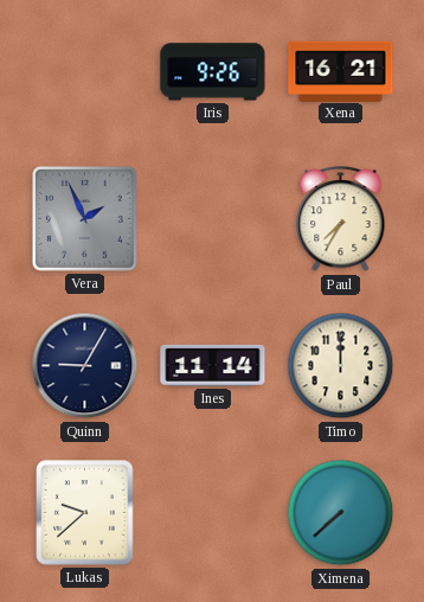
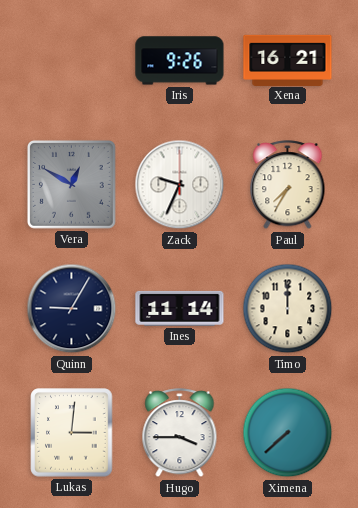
Vera: 1:56 -> 12:50
Zack: none -> 9:34
Lukas: 9:38 -> 3:01
Hugo: none -> 3:45
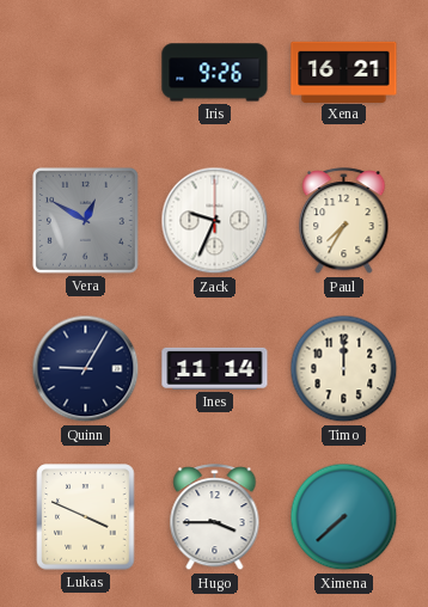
Lukas: 3:01 -> 3:49
